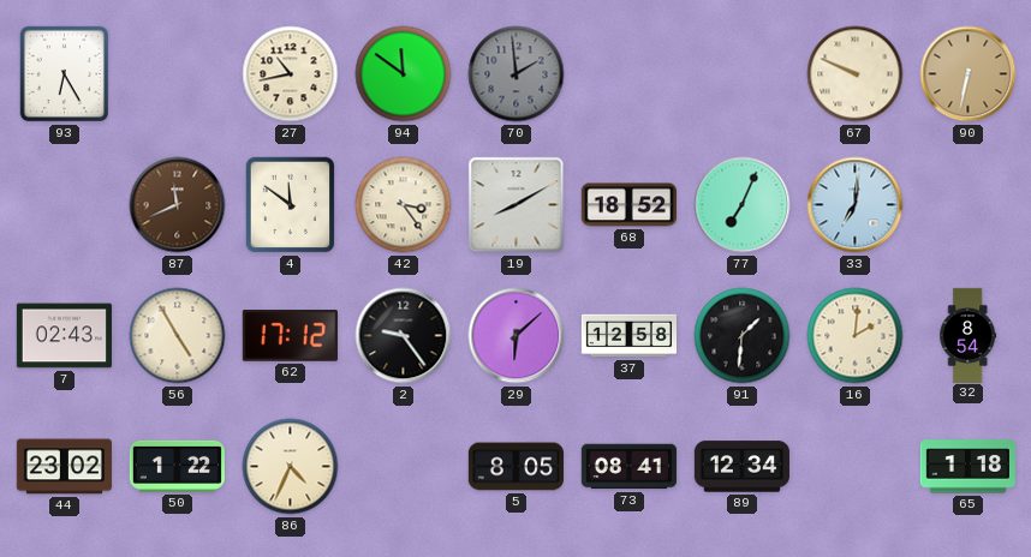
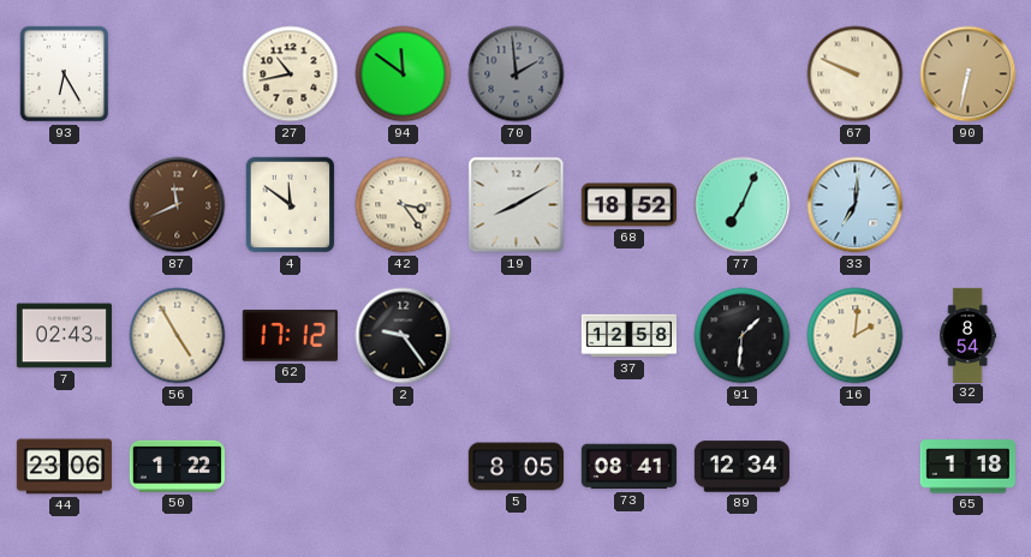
29: 6:08 -> none
44: 23:02 -> 23:06
86: 4:34 -> none
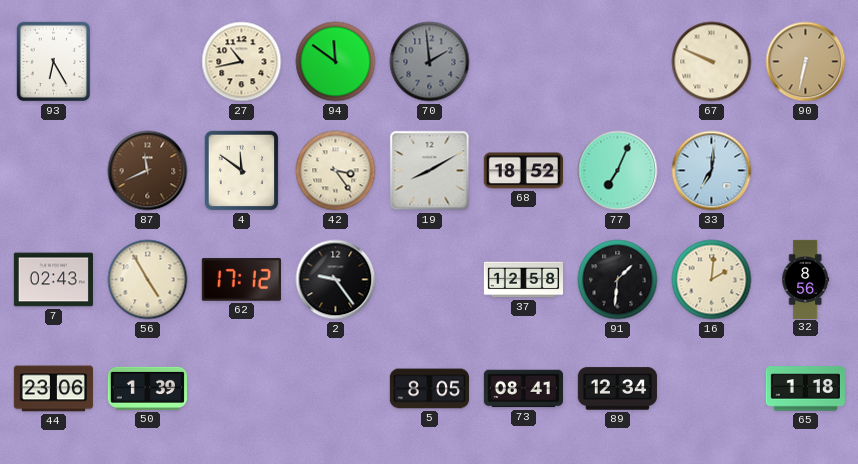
32: 8:54 -> 8:56
50: 1:22 -> 1:39
